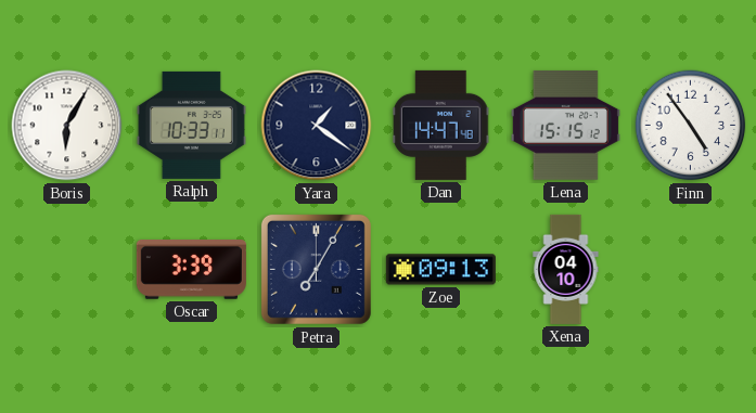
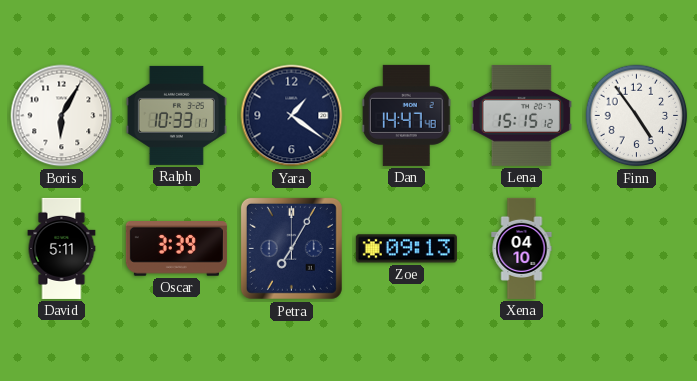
David: none -> 5:11
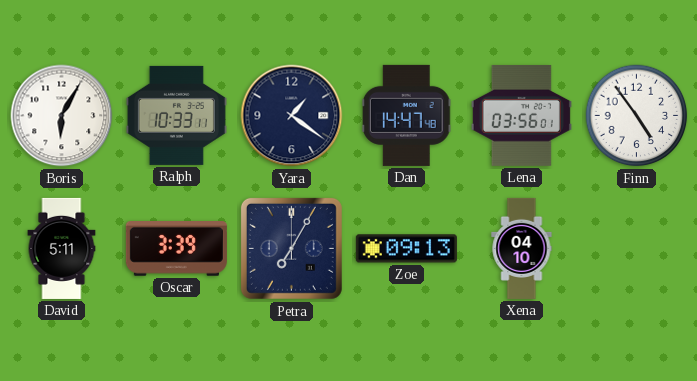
Lena: 15:15 -> 03:56
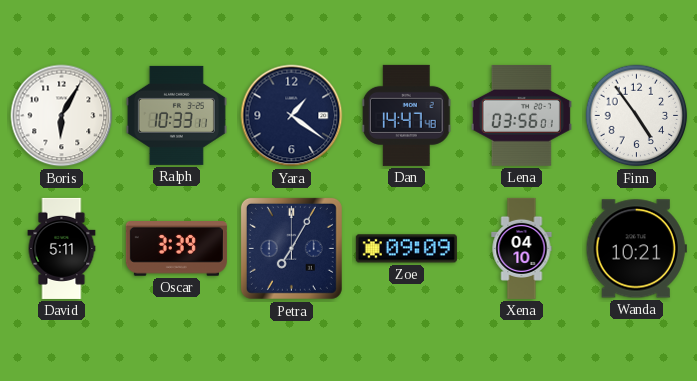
Zoe: 09:13 -> 09:09
Wanda: none -> 10:21
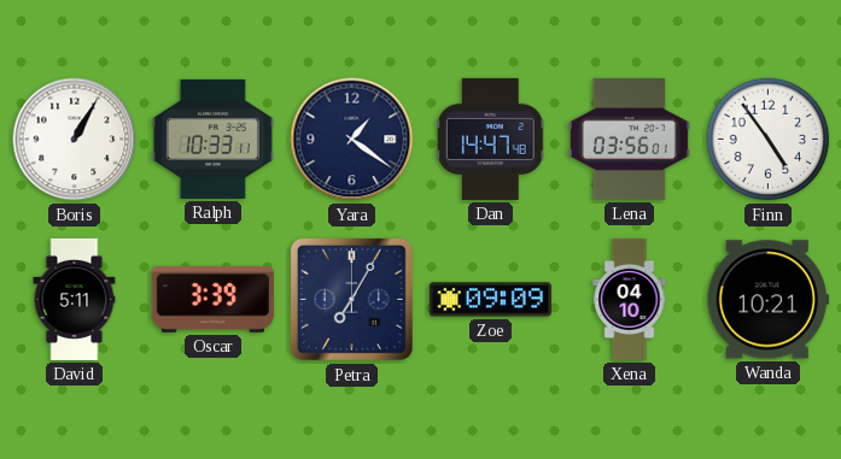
Boris: 6:05 -> 1:05
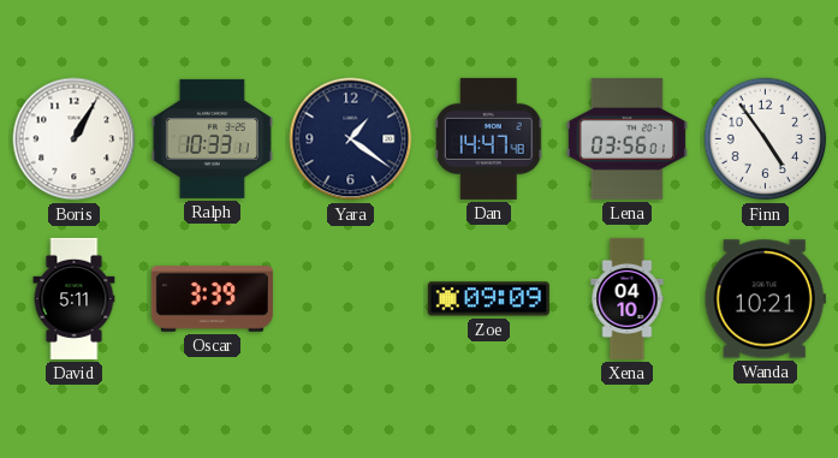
Petra: 7:05 -> none
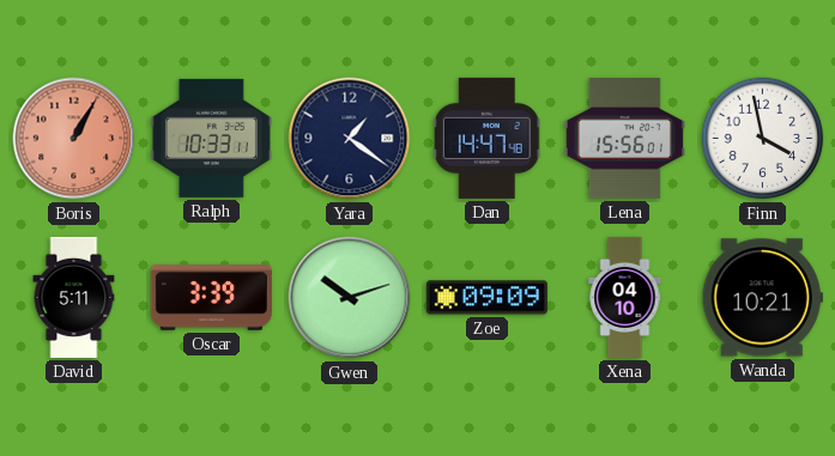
Boris dial: white -> salmon
Lena: 03:56 -> 15:56
Finn: 4:54 -> 3:58
Gwen: none -> 10:12
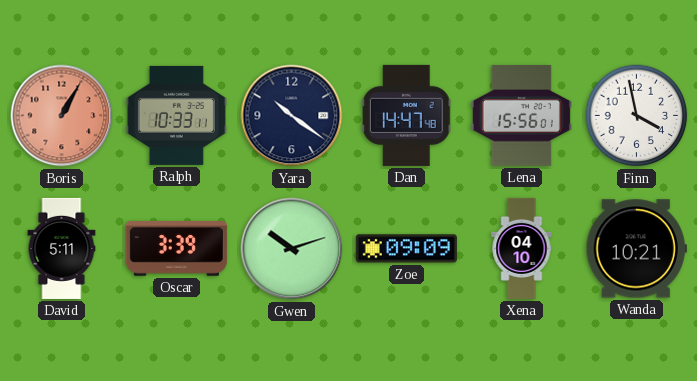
Yara: 1:21 -> 10:21
